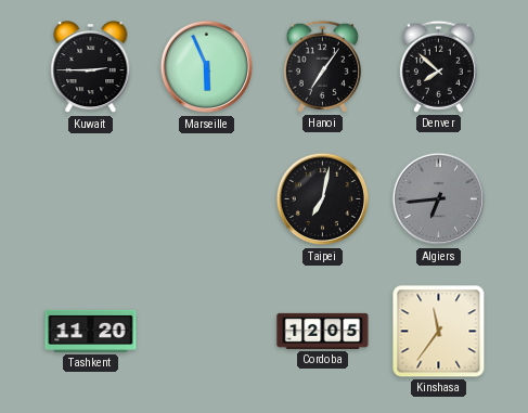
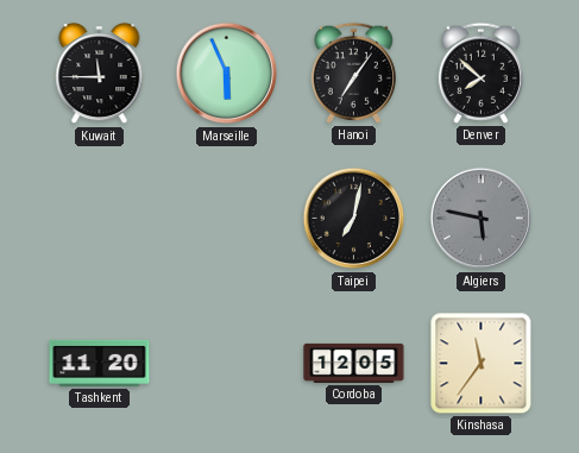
Kuwait: 2:45 -> 11:45
Algiers: 6:44 -> 5:47
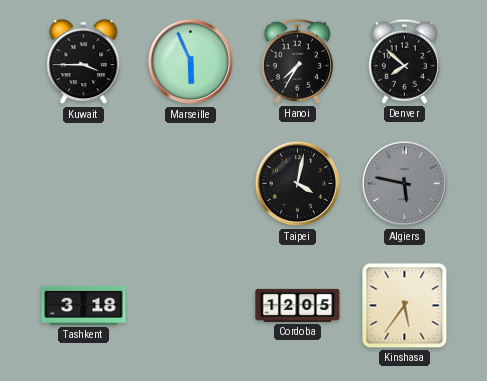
Kuwait: 11:45 -> 3:45
Hanoi: 7:06 -> 7:35
Taipei: 7:02 -> 4:02
Tashkent: 11:20 -> 3:18
Kinshasa: 11:36 -> 5:36
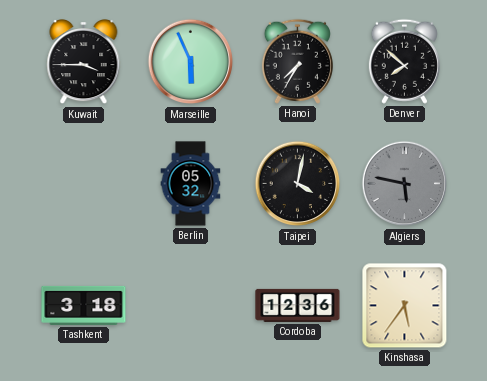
Berlin: none -> 05:32
Cordoba: 12:05 -> 12:36
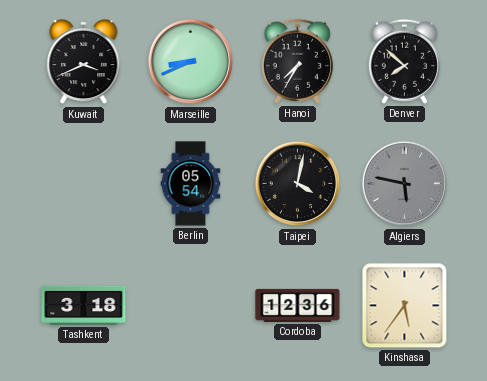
Kuwait: 3:45 -> 3:41
Marseille: 5:56 -> 8:41
Berlin: 05:32 -> 05:54
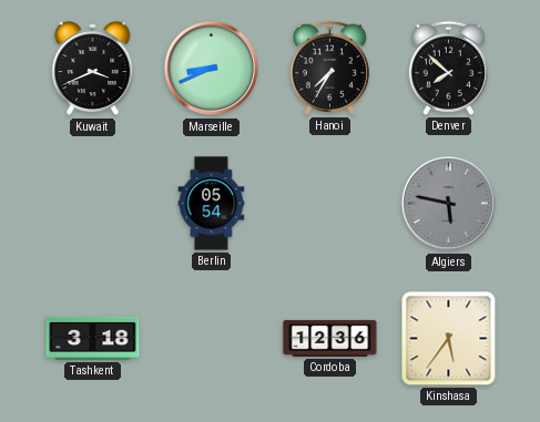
Taipei: 4:02 -> none
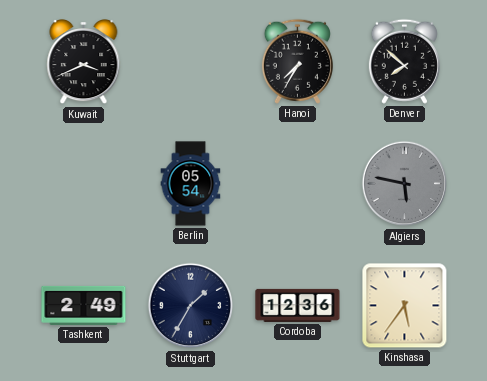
Marseille: 8:41 -> none
Tashkent: 3:18 -> 2:49
Stuttgart: none -> 1:35
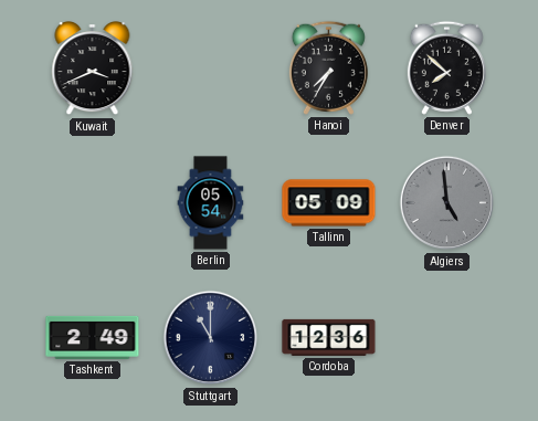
Tallinn: none -> 05:09
Algiers: 5:47 -> 4:59
Stuttgart: 1:35 -> 11:00
Kinshasa: 5:36 -> none
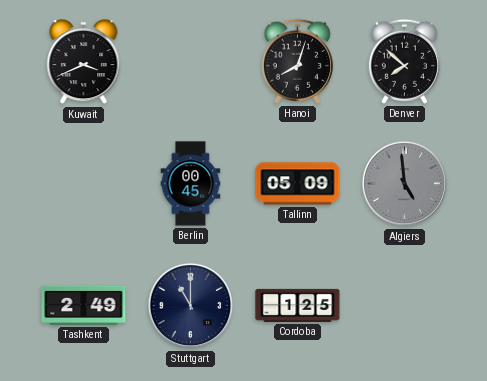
Hanoi: 7:35 -> 8:03
Berlin: 05:54 -> 00:45
Cordoba: 12:36 -> 1:25
